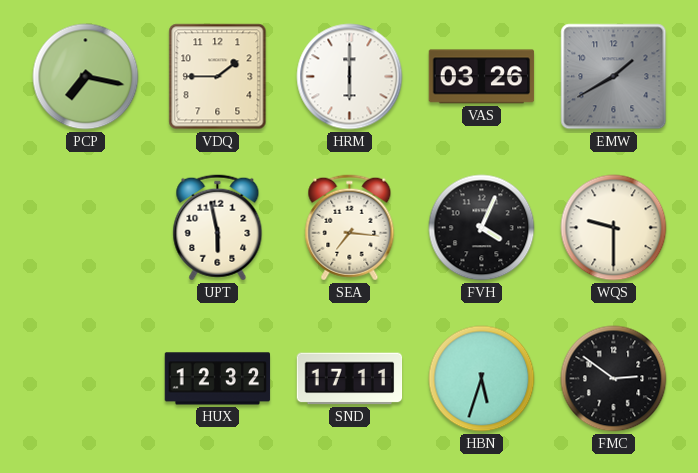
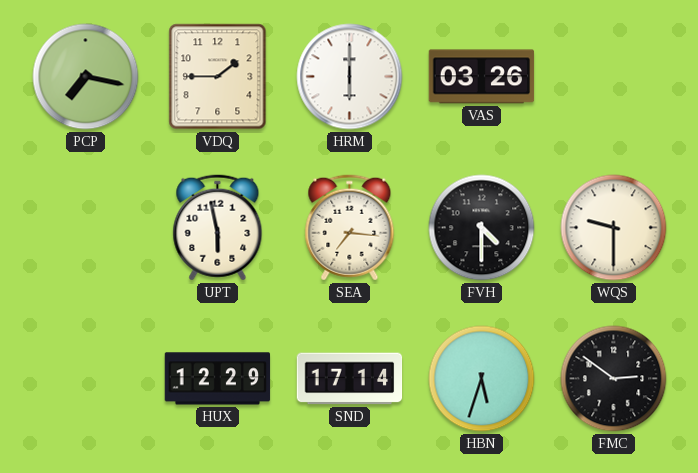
EMW: 1:40 -> none
FVH: 4:04 -> 4:30
HUX: 12:32 -> 12:29
SND: 17:11 -> 17:14
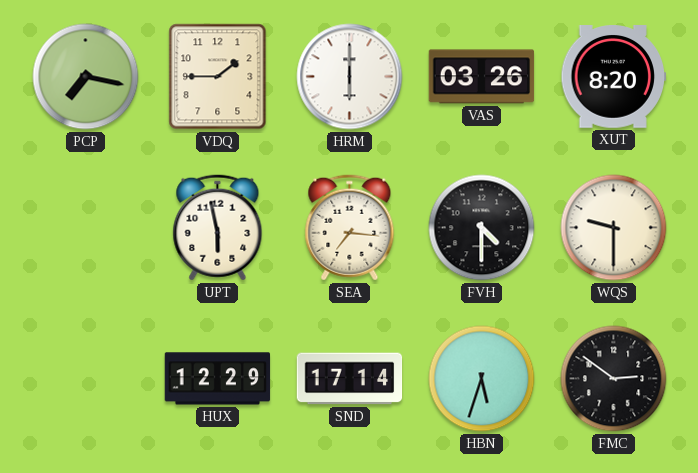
XUT: none -> 8:20
